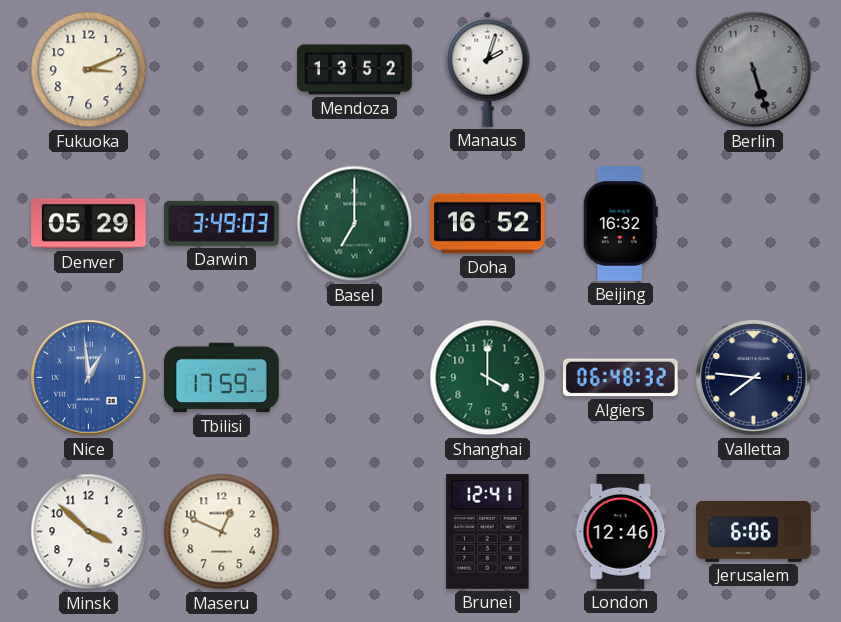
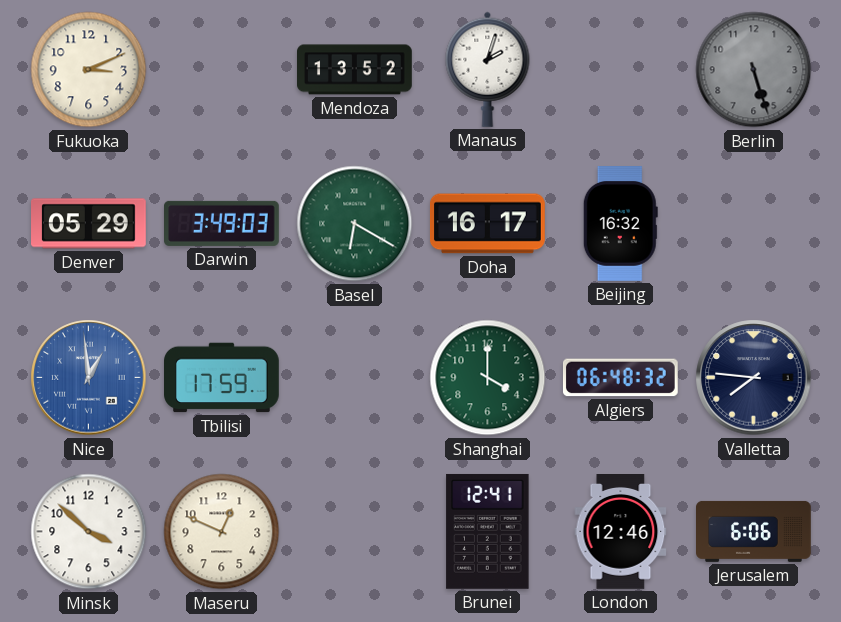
Basel: 7:00 -> 6:20
Doha: 16:52 -> 16:17
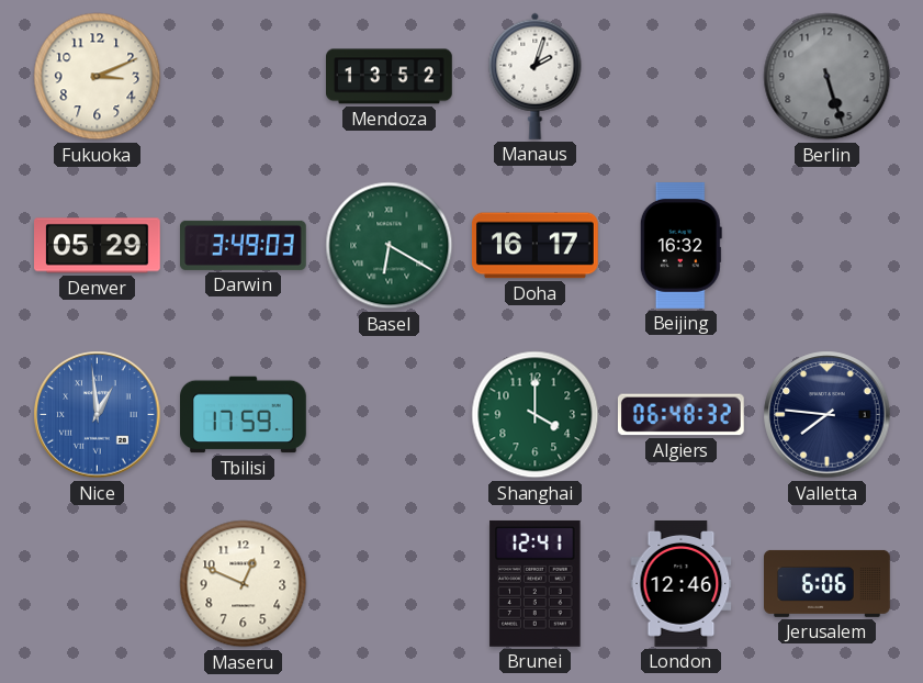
Minsk: 3:52 -> none
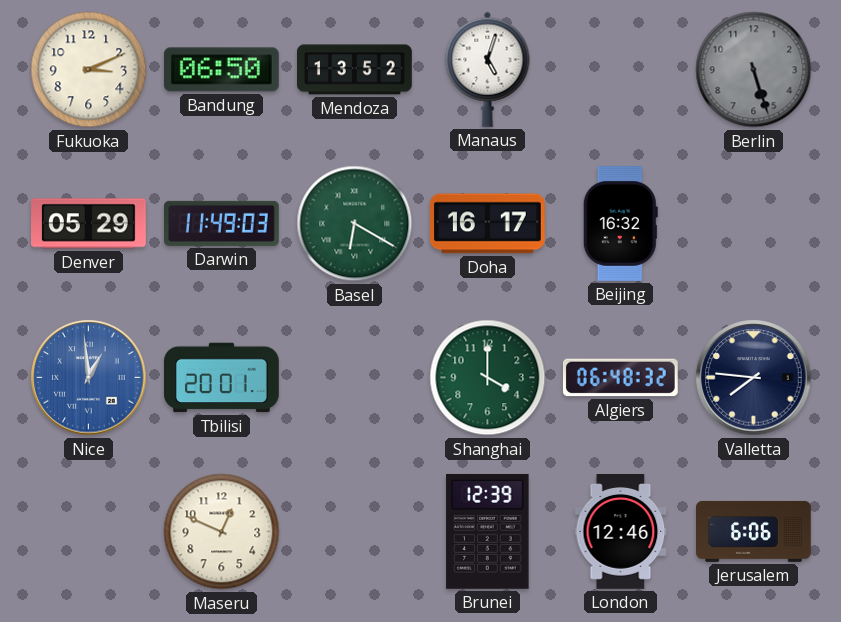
Bandung: none -> 06:50
Manaus: 2:03 -> 5:03
Darwin: 3:49 -> 11:49
Tbilisi: 17:59 -> 20:01
Brunei: 12:41 -> 12:39
